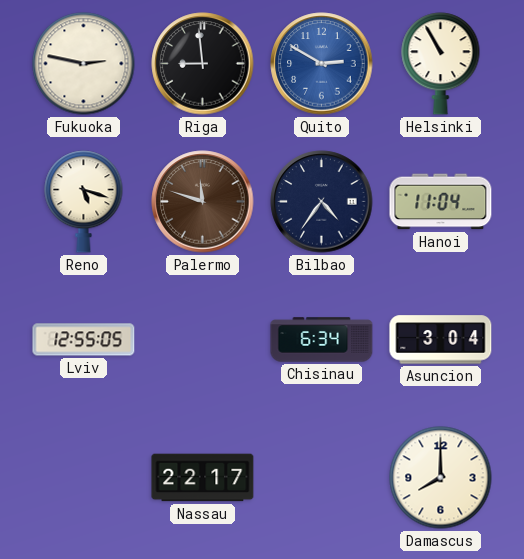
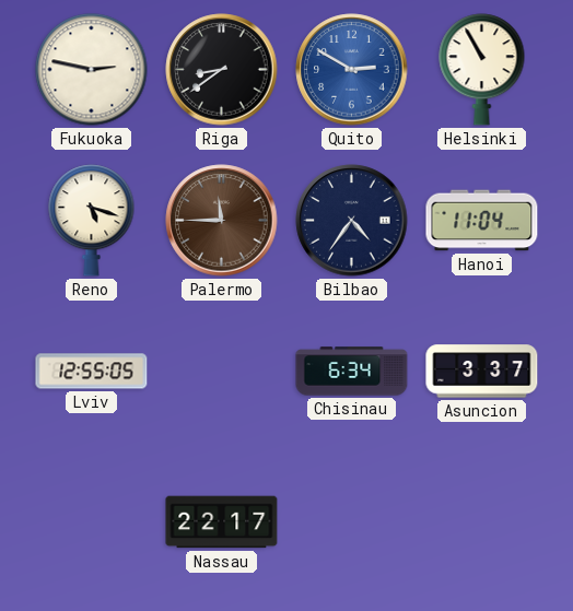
Riga: 8:59 -> 8:39
Palermo: 11:48 -> 11:45
Asuncion: 3:04 -> 3:37
Damascus: 8:00 -> none
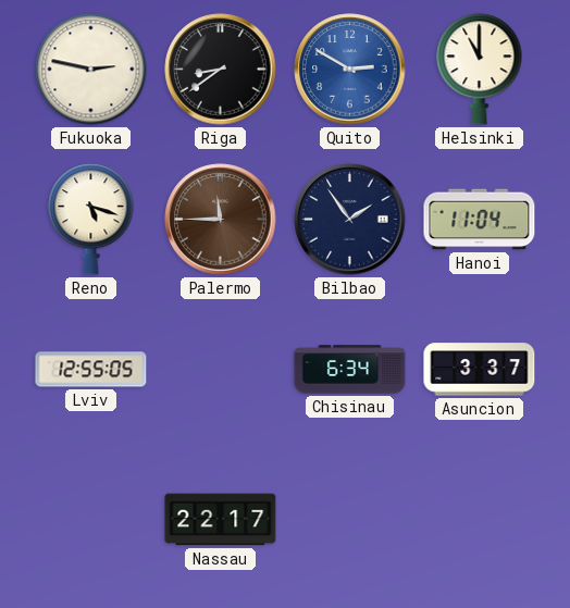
Helsinki: 10:55 -> 11:00
Bilbao: 4:36 -> 1:54
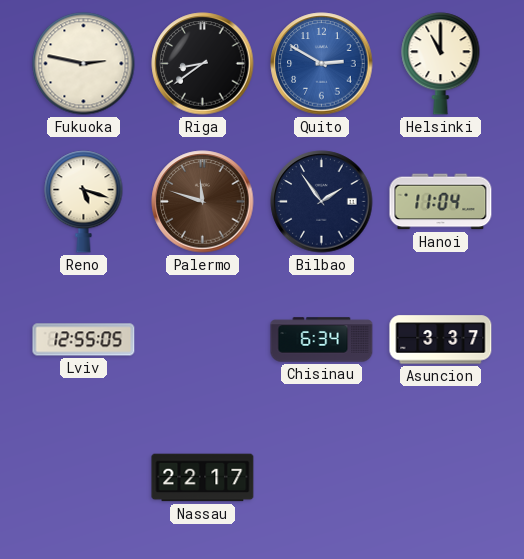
Palermo: 11:45 -> 11:48
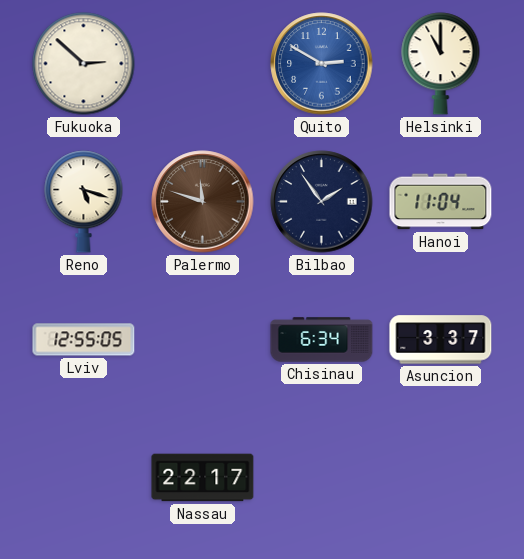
Fukuoka: 2:47 -> 2:52
Riga: 8:39 -> none
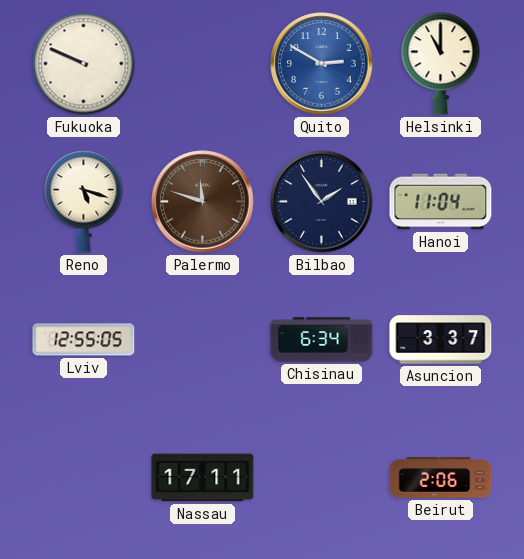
Fukuoka: 2:52 -> 9:49
Nassau: 22:17 -> 17:11
Beirut: none -> 2:06
